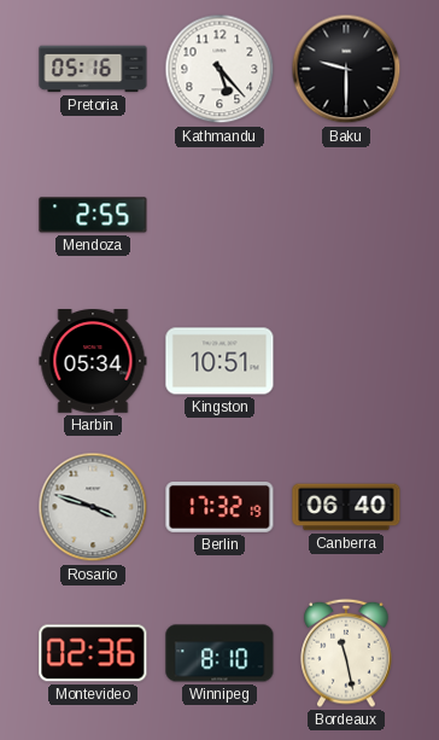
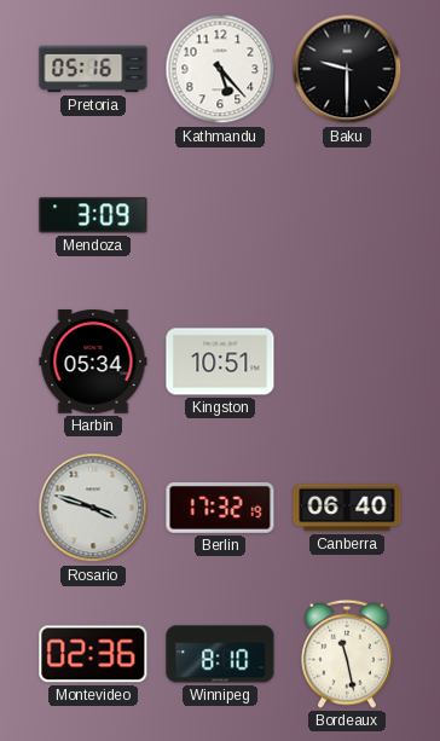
Mendoza: 2:55 -> 3:09
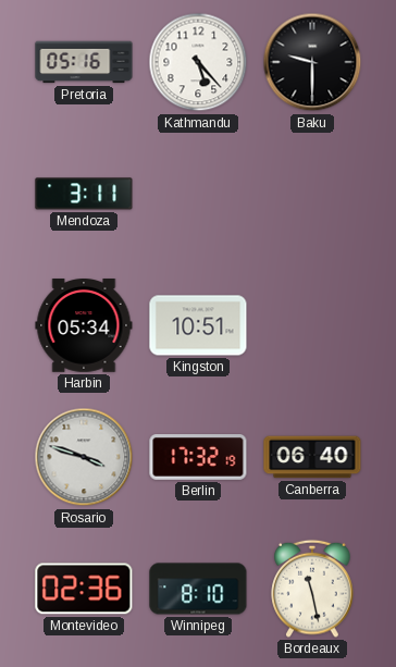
Mendoza: 3:09 -> 3:11
